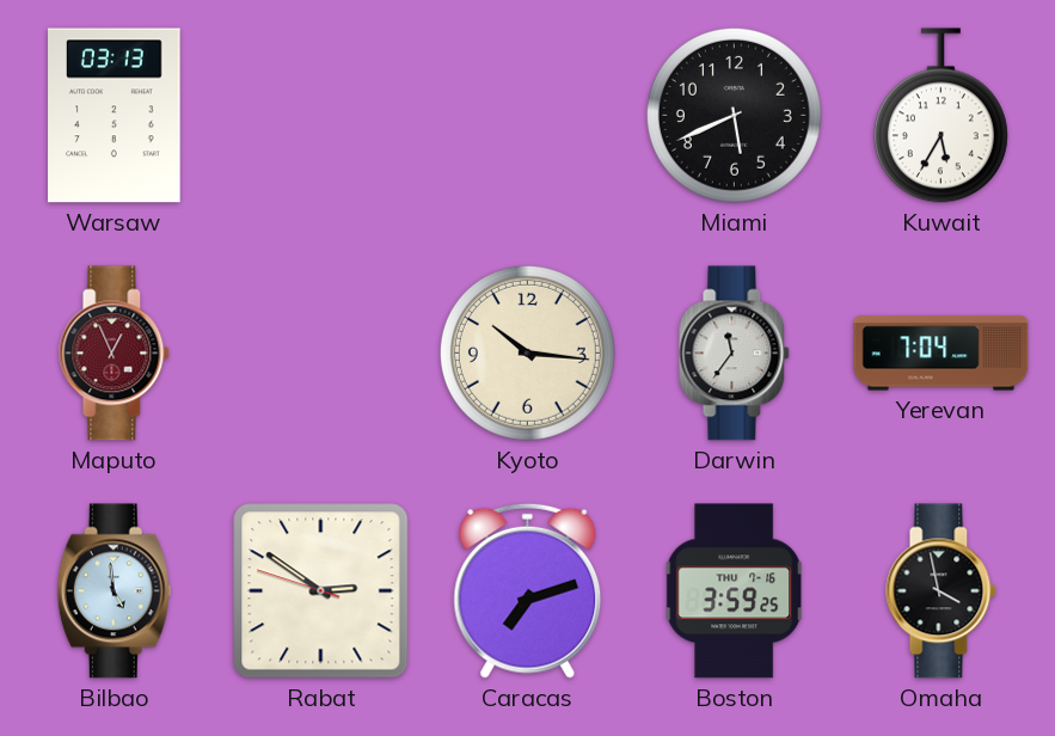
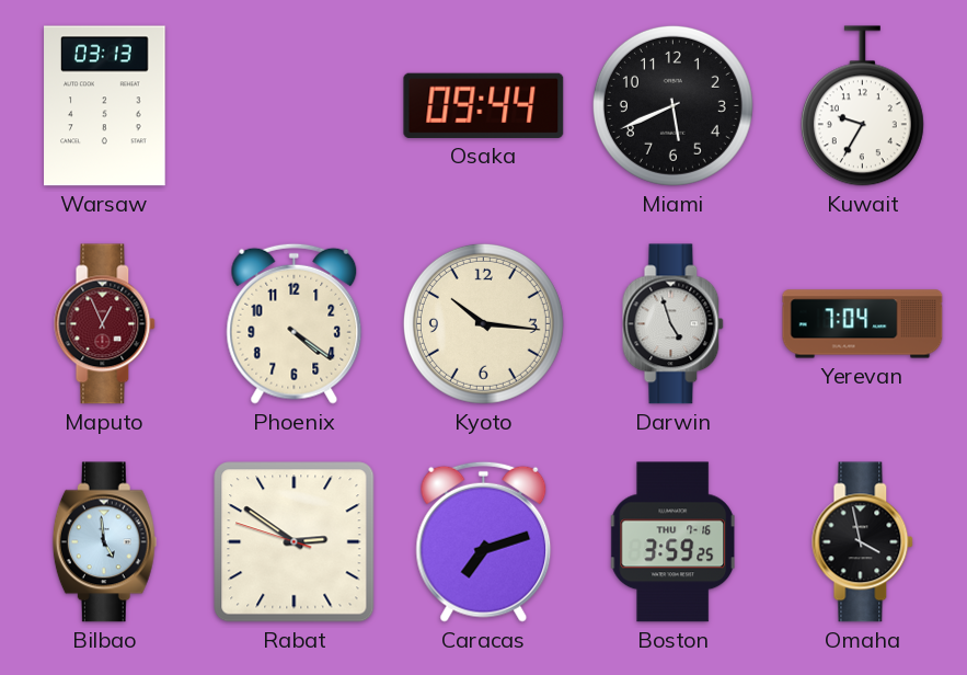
Osaka: none -> 09:44
Kuwait: 5:35 -> 9:35
Phoenix: none -> 4:21
Darwin: 11:36 -> 4:57
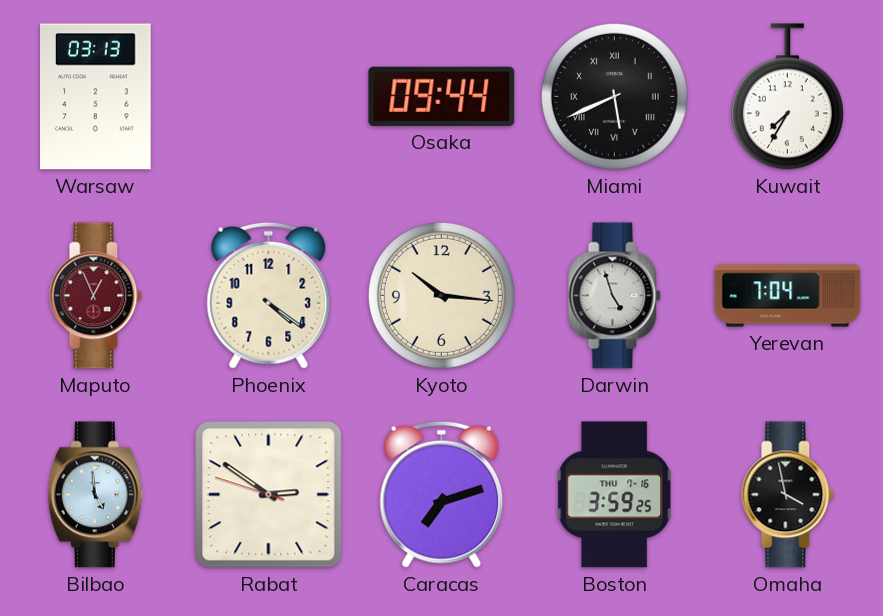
Miami numerals: Arabic -> Roman
Kuwait: 9:35 -> 7:35
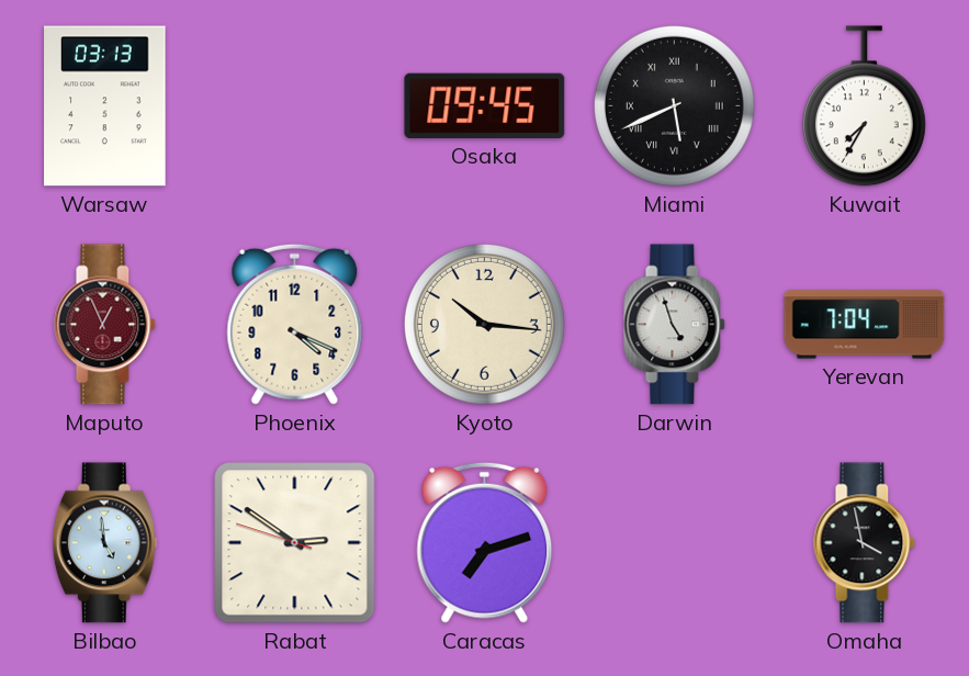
Osaka: 09:44 -> 09:45
Phoenix: 4:21 -> 4:19
Boston: 3:59 -> none
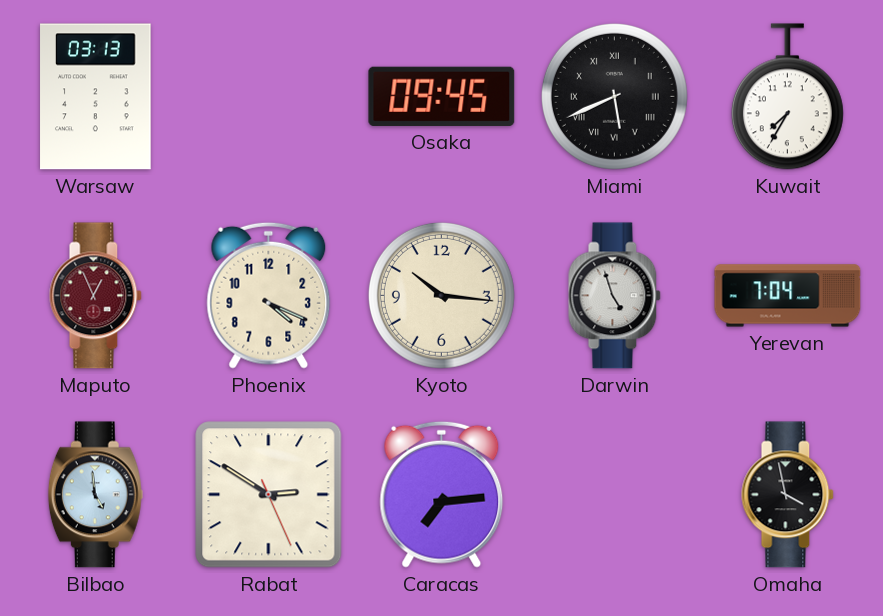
Rabat: 2:50:48 -> 2:50:26
Caracas: 7:12 -> 7:14
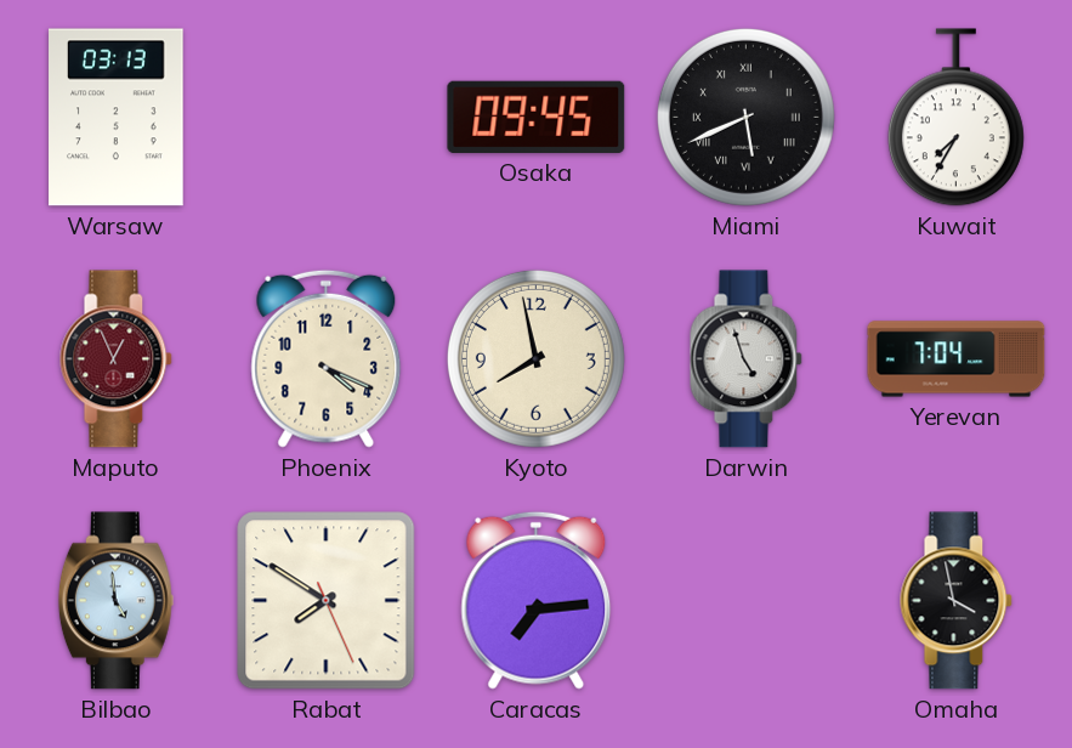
Kyoto: 10:16 -> 7:58
Rabat: 2:50 -> 7:50
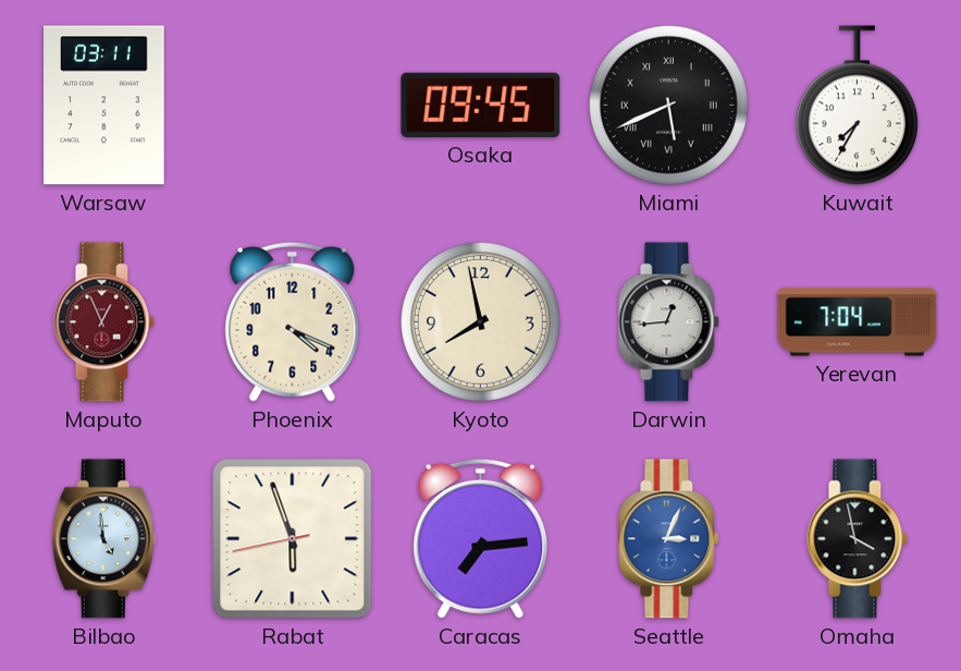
Warsaw: 03:13 -> 03:11
Darwin: 4:57 -> 12:44
Rabat: 7:50 -> 5:56
Seattle: none -> 3:04
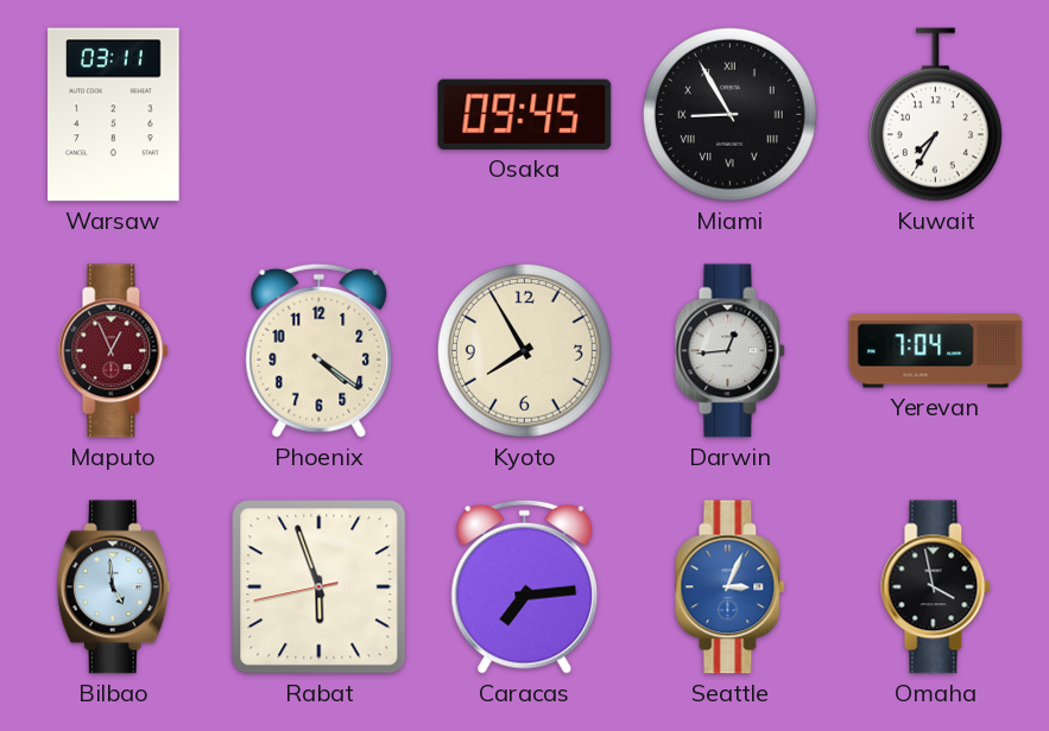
Miami: 5:41 -> 8:55
Phoenix: 4:19 -> 4:21
Kyoto: 7:58 -> 7:55
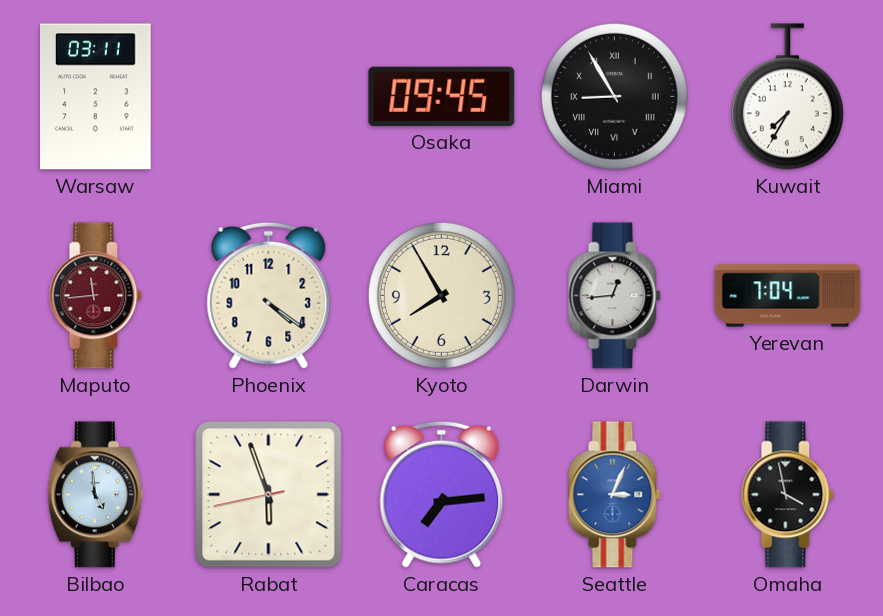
Maputo: 12:56 -> 11:44
